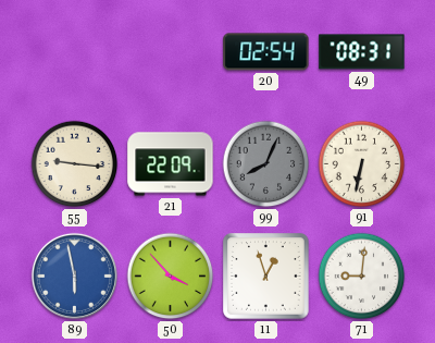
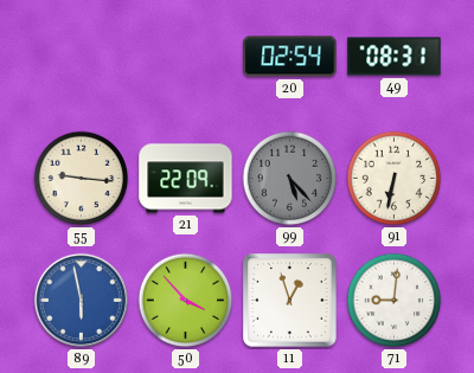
99: 8:04 -> 5:23
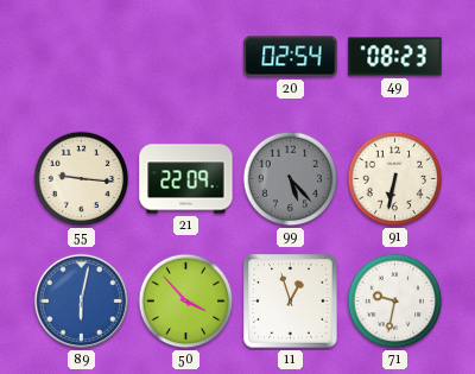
49: 08:31 -> 08:23
89: 5:58 -> 6:02
71: 9:01 -> 9:32
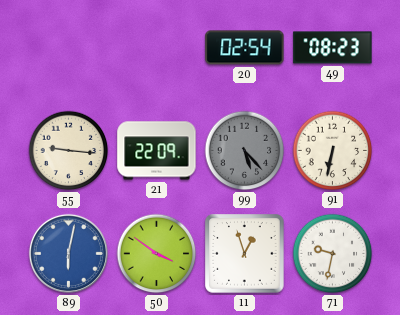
50: 3:53 -> 3:51
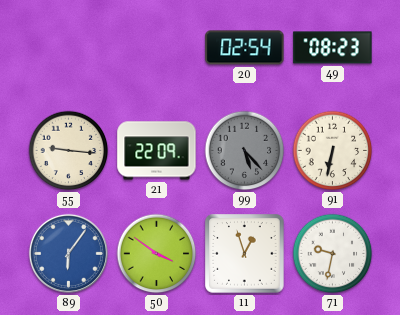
89: 6:02 -> 6:06
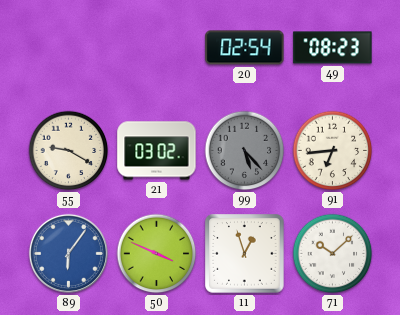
55: 9:16 -> 9:20
21: 22:09 -> 03:02
91: 6:32 -> 6:44
50: 3:51 -> 3:49
71: 9:32 -> 10:08
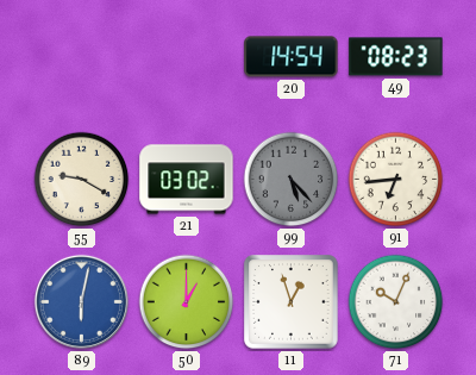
20: 02:54 -> 14:54
89: 6:06 -> 6:02
50: 3:49 -> 1:00
71: 10:08 -> 10:04
